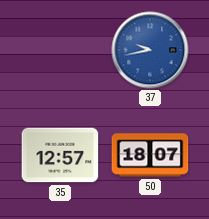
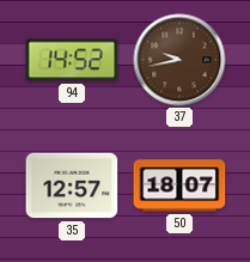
94: none -> 14:52
37 dial: blue -> brown
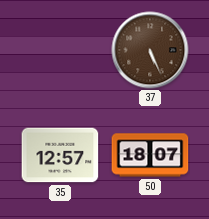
94: 14:52 -> none
37: 9:43 -> 5:26
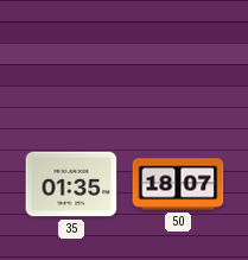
37: 5:26 -> none
35: 12:57 -> 01:35
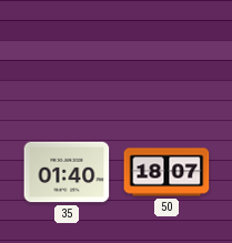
35: 01:35 -> 01:40
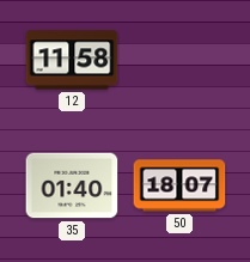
12: none -> 11:58
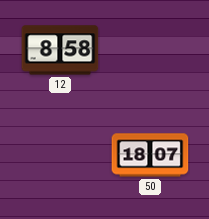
12: 11:58 -> 8:58
35: 01:40 -> none
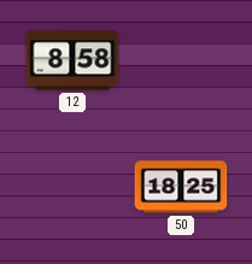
50: 18:07 -> 18:25
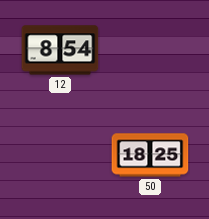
12: 8:58 -> 8:54
